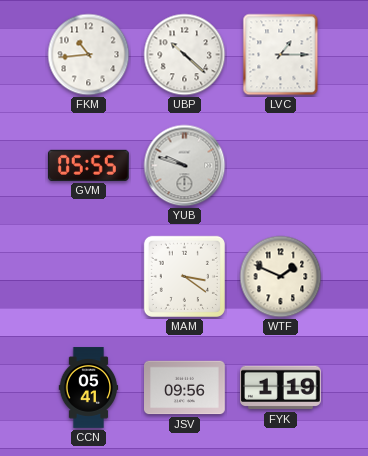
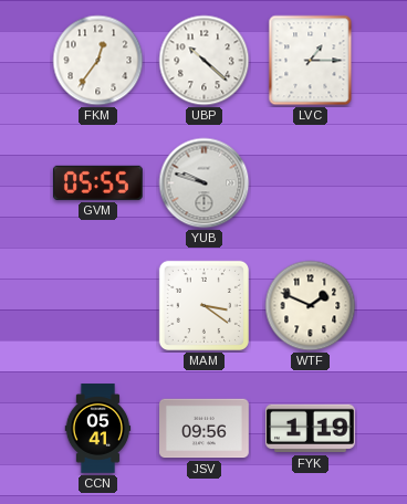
FKM: 10:44 -> 12:36
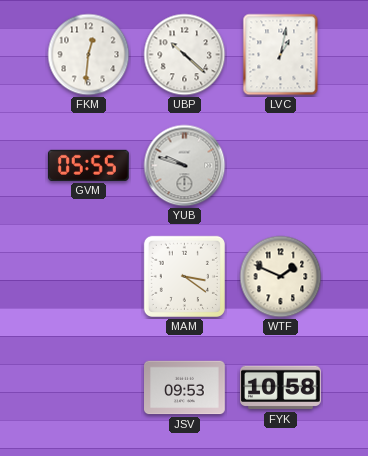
FKM: 12:36 -> 12:31
LVC: 1:15 -> 1:02
CCN: 05:41 -> none
JSV: 09:56 -> 09:53
FYK: 1:19 -> 10:58
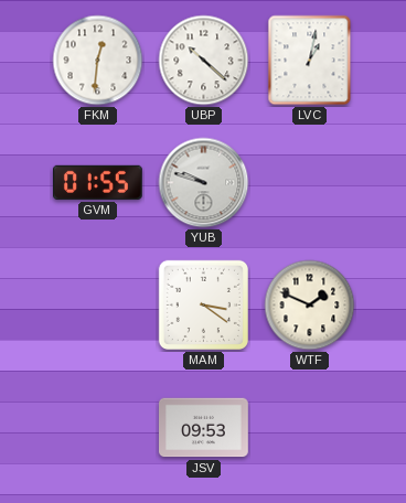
GVM: 05:55 -> 01:55
FYK: 10:58 -> none
